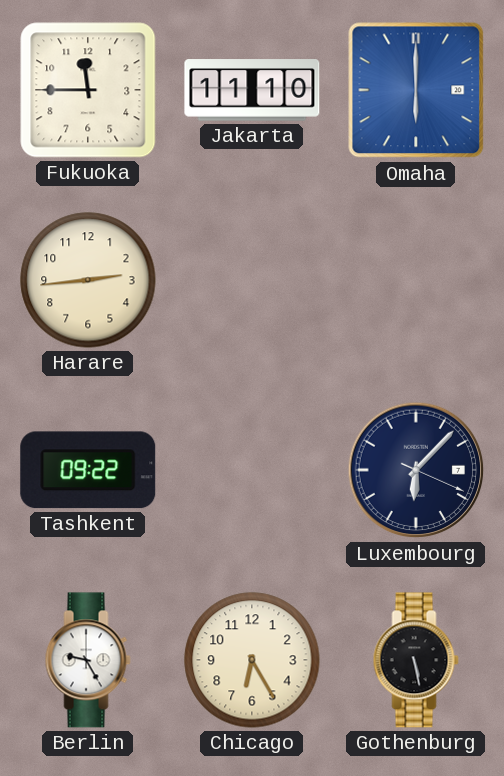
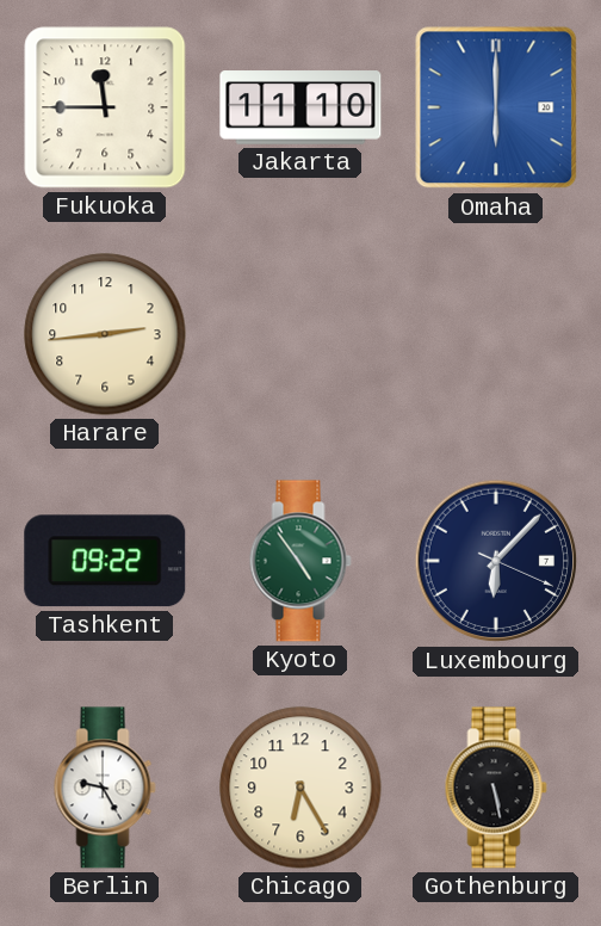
Kyoto: none -> 4:54
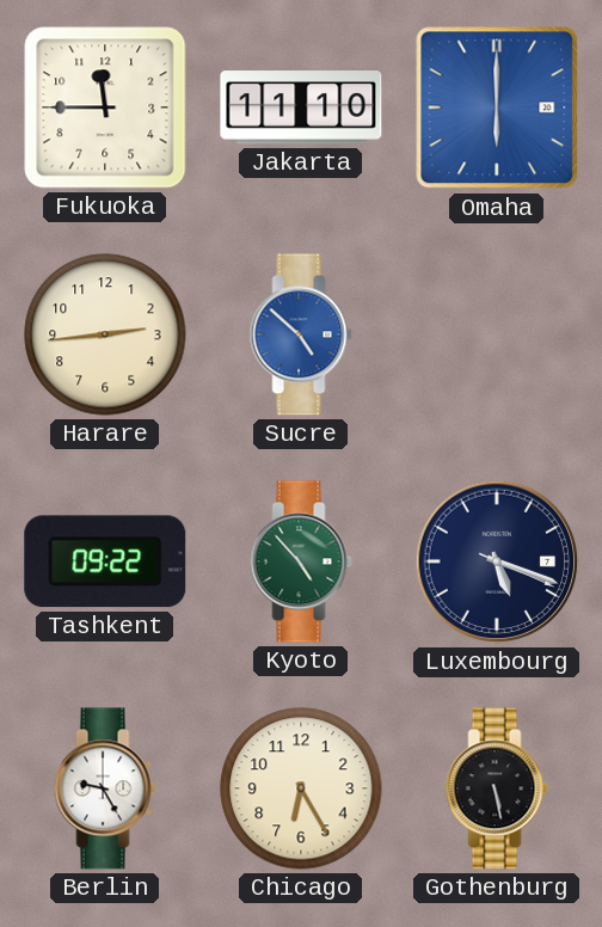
Sucre: none -> 4:52
Kyoto: 4:54 -> 4:53
Luxembourg: 6:07 -> 5:18
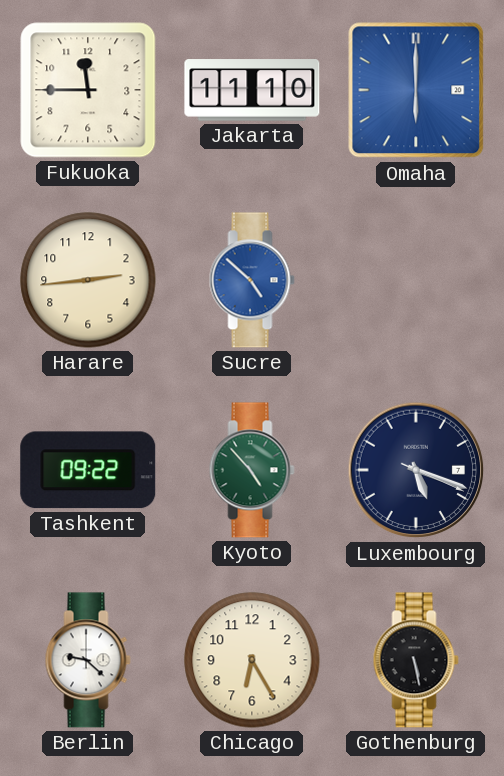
Berlin: 9:25 -> 9:22
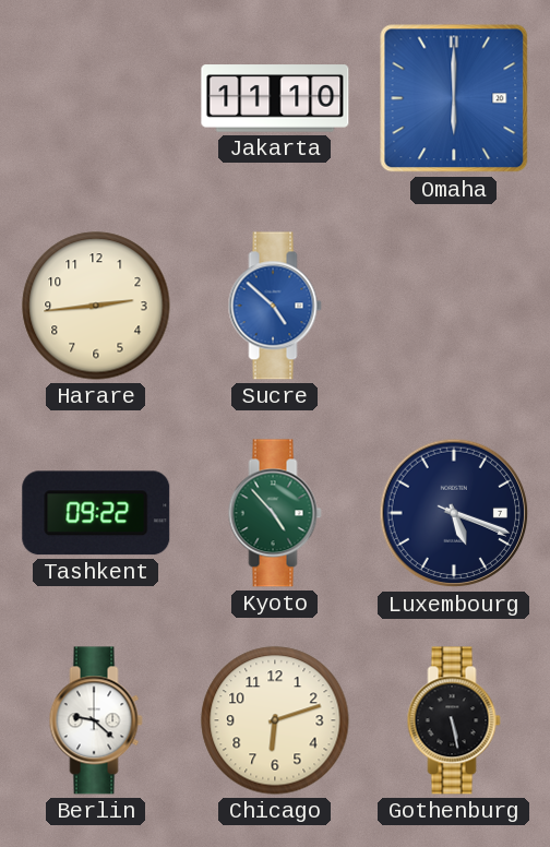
Fukuoka: 11:45 -> none
Chicago: 6:25 -> 6:12
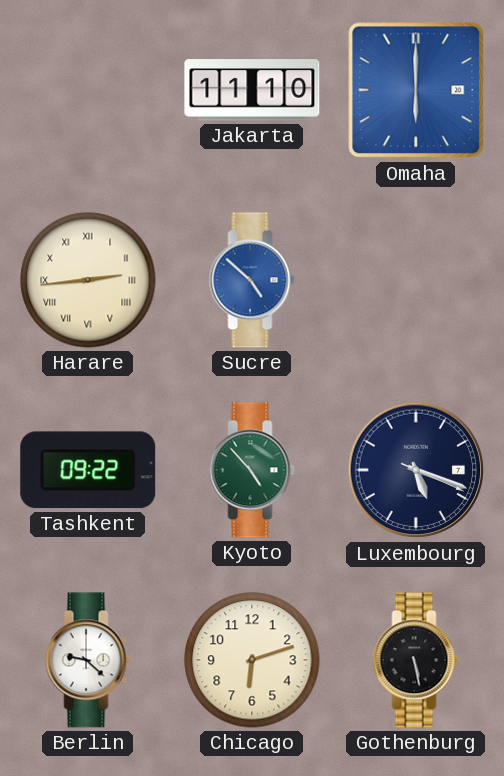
Harare numerals: Arabic -> Roman
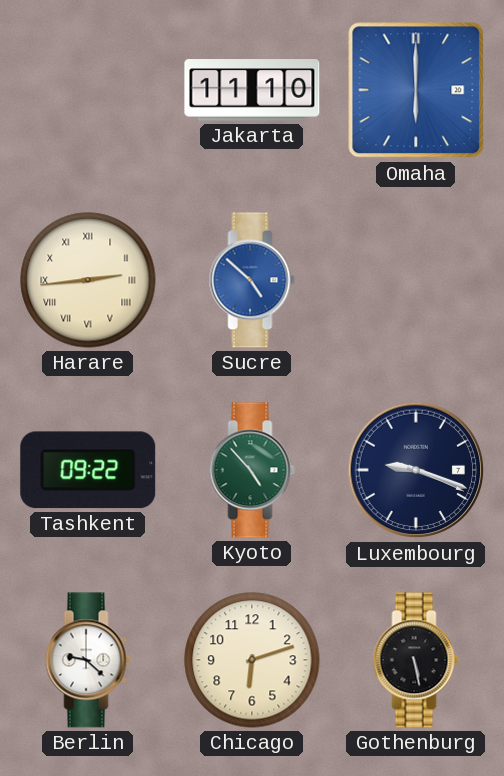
Luxembourg: 5:18 -> 9:18
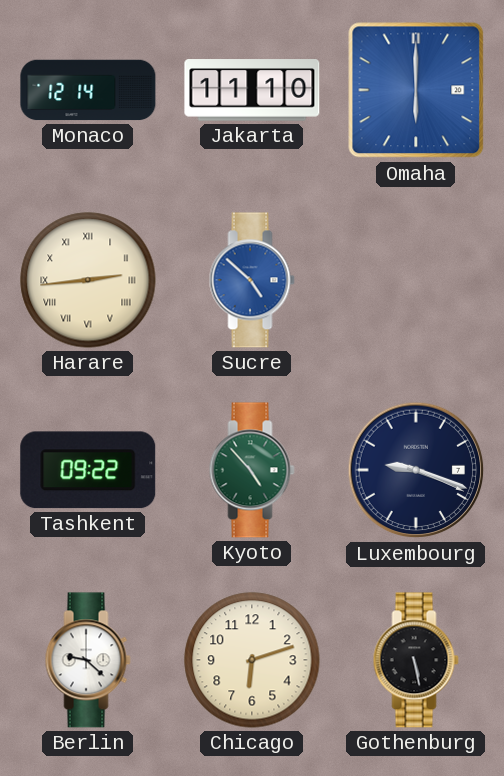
Monaco: none -> 12:14
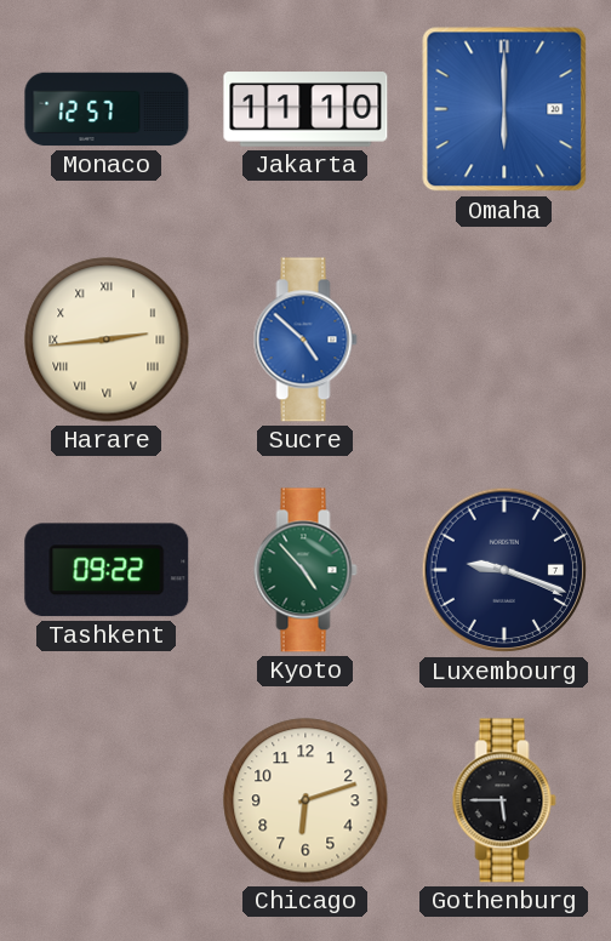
Monaco: 12:14 -> 12:57
Berlin: 9:22 -> none
Gothenburg: 5:28 -> 5:45
